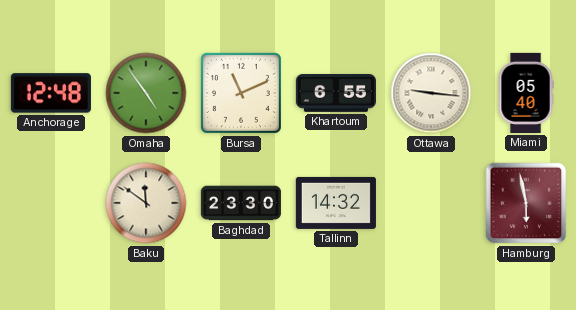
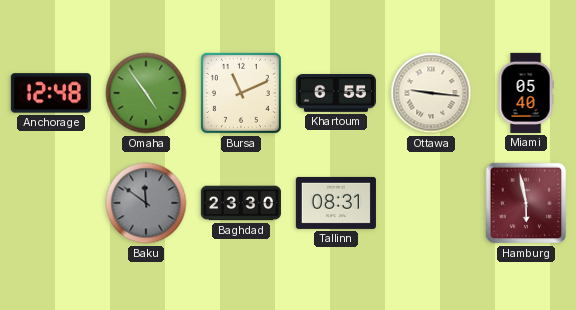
Baku dial: cream -> grey
Tallinn: 14:32 -> 08:31
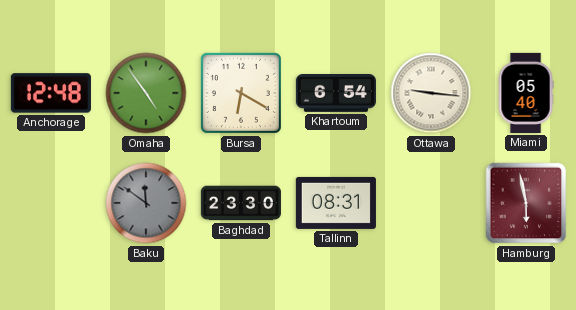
Bursa: 11:11 -> 6:20
Khartoum: 6:55 -> 6:54
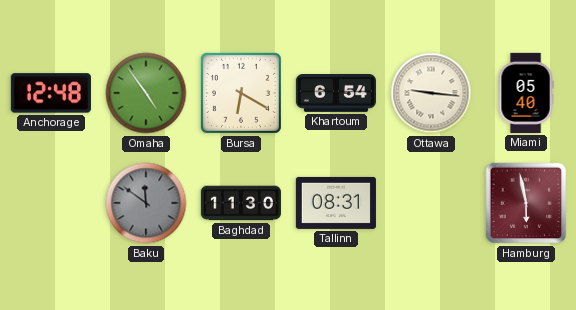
Baghdad: 23:30 -> 11:30
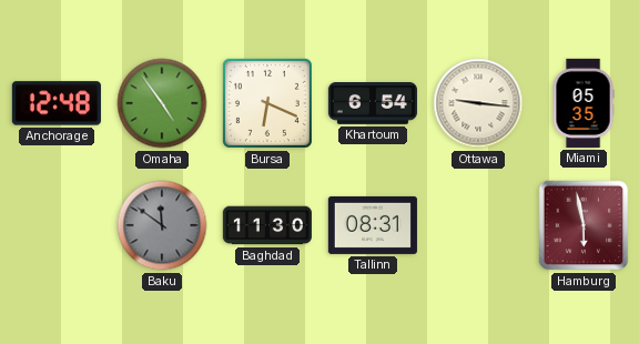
Bursa: 6:20 -> 6:19
Miami: 05:40 -> 05:35
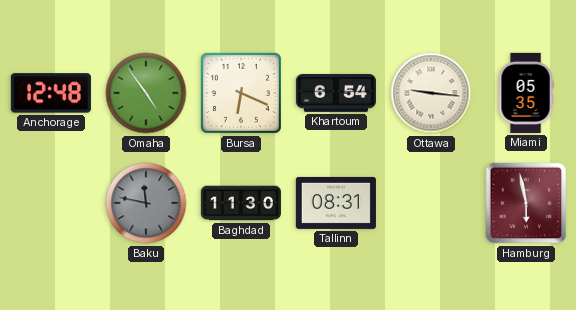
Baku: 11:51 -> 11:47
